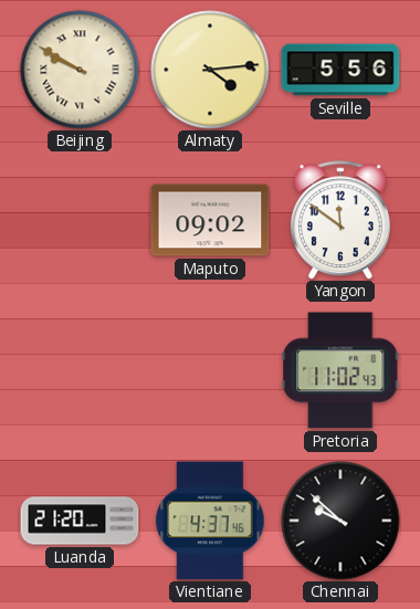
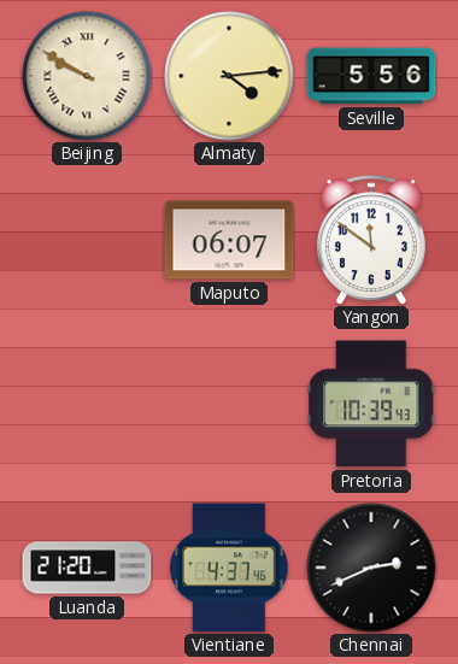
Maputo: 09:02 -> 06:07
Pretoria: 11:02 -> 10:39
Chennai: 9:52 -> 2:41
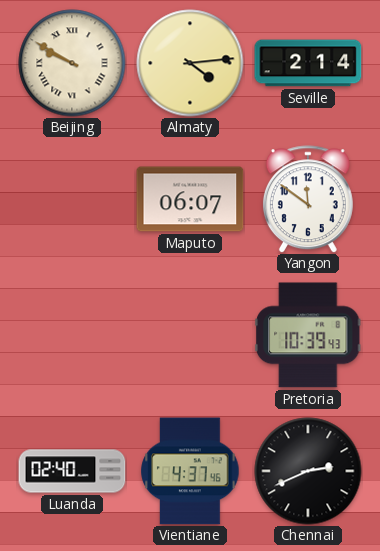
Seville: 5:56 -> 2:14
Luanda: 21:20 -> 02:40
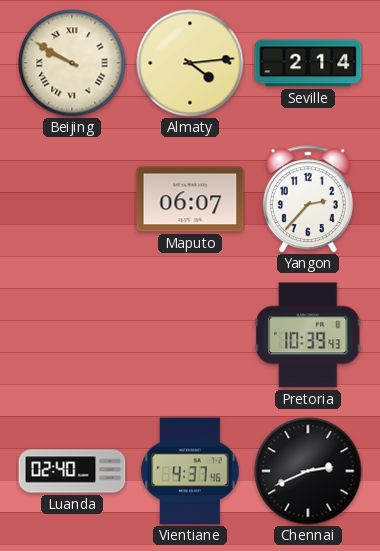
Yangon: 11:51 -> 2:37
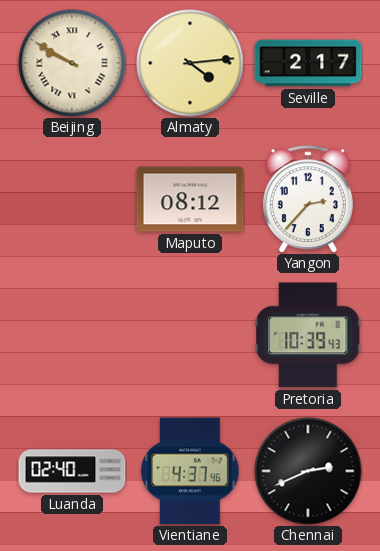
Seville: 2:14 -> 2:17
Maputo: 06:07 -> 08:12
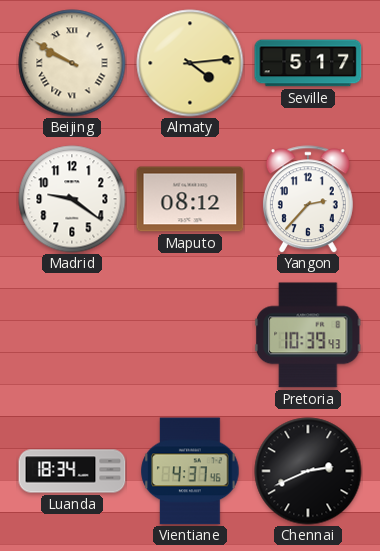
Seville: 2:17 -> 5:17
Madrid: none -> 9:21
Luanda: 02:40 -> 18:34
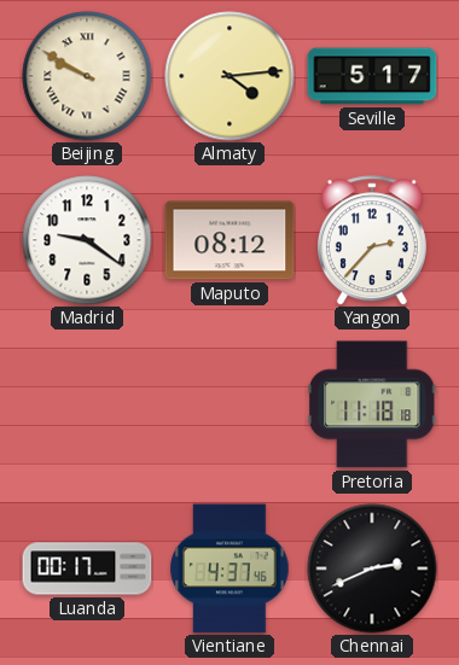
Pretoria: 10:39 -> 11:18
Luanda: 18:34 -> 00:17
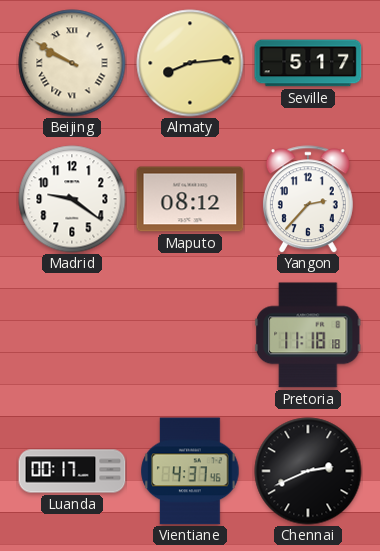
Almaty: 4:14 -> 8:14
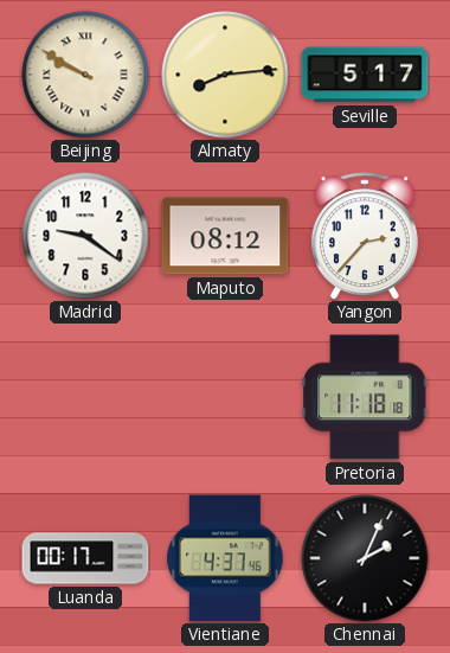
Chennai: 2:41 -> 2:04
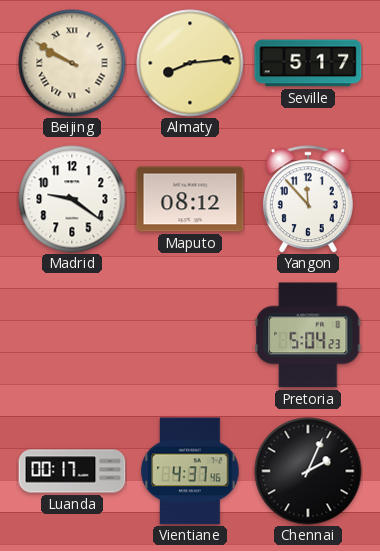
Yangon: 2:37 -> 11:53
Pretoria: 11:18 -> 5:04
